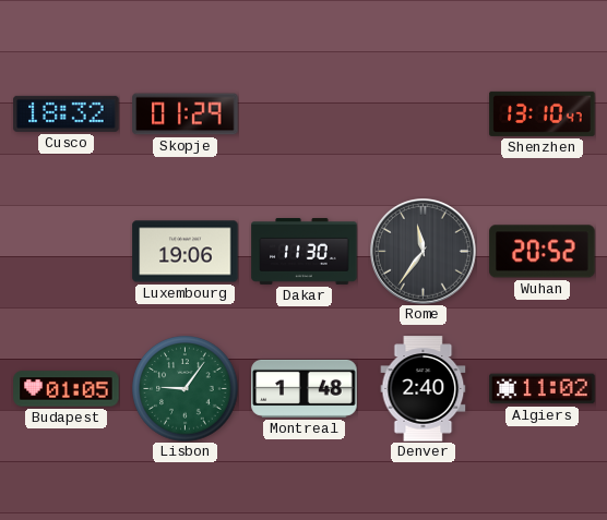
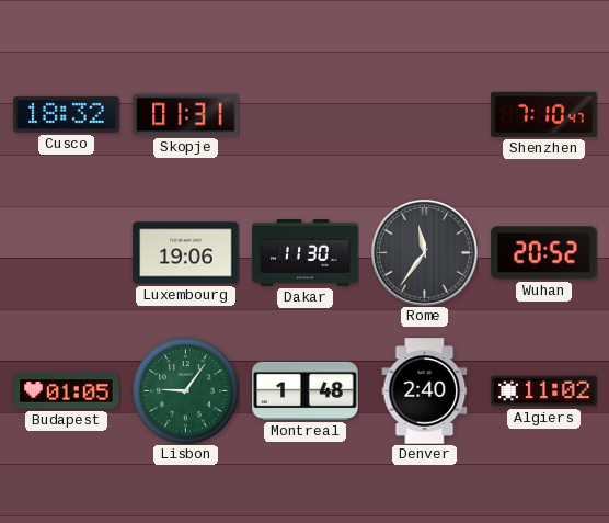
Skopje: 01:29 -> 01:31
Shenzhen: 13:10 -> 7:10
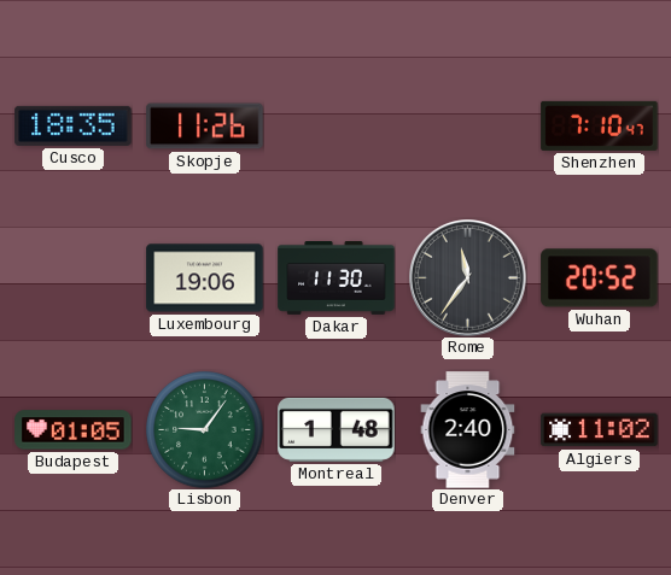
Cusco: 18:32 -> 18:35
Skopje: 01:31 -> 11:26
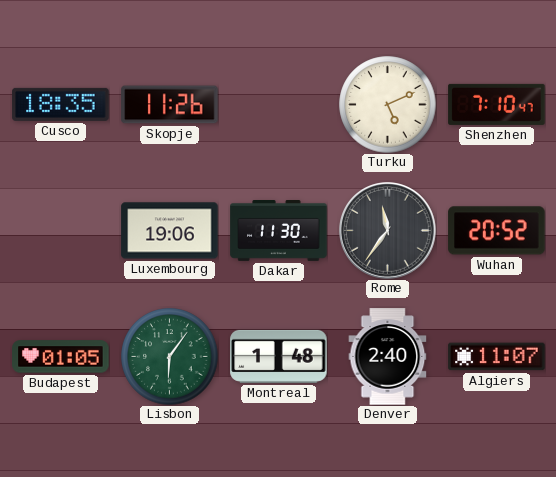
Turku: none -> 5:11
Lisbon: 9:06 -> 6:06
Algiers: 11:02 -> 11:07
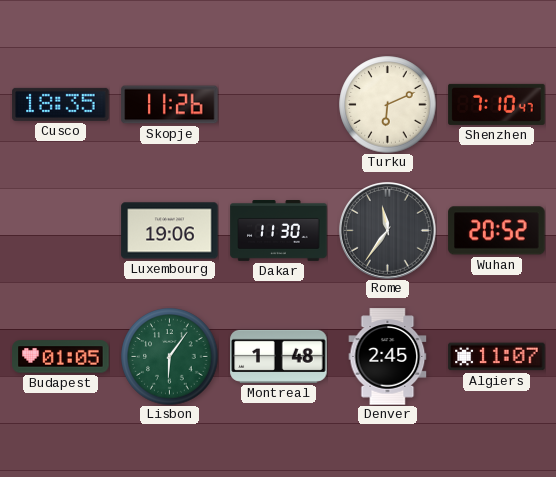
Turku: 5:11 -> 6:11
Denver: 2:40 -> 2:45
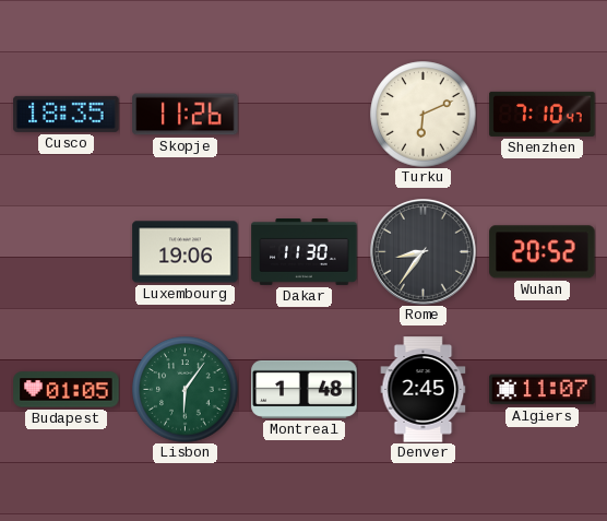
Rome: 11:36 -> 8:36
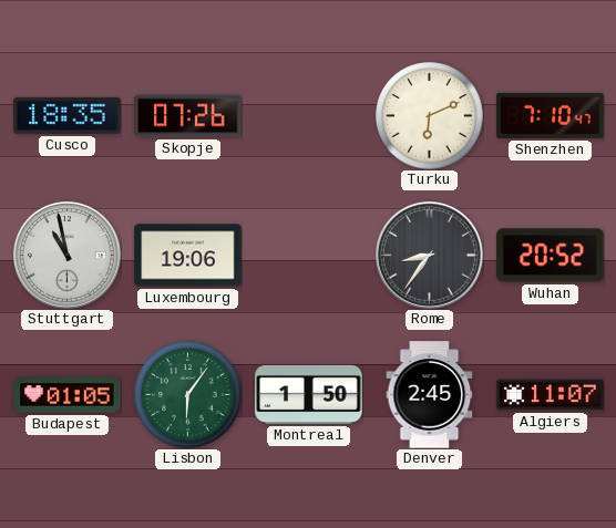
Skopje: 11:26 -> 07:26
Stuttgart: none -> 10:58
Dakar: 11:30 -> none
Montreal: 1:48 -> 1:50
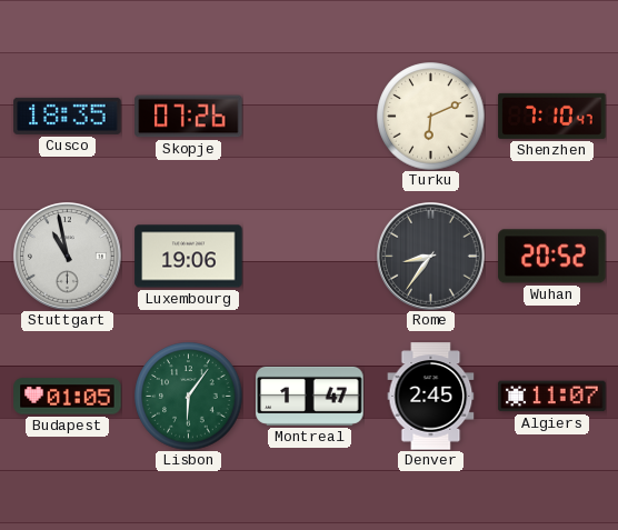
Montreal: 1:50 -> 1:47
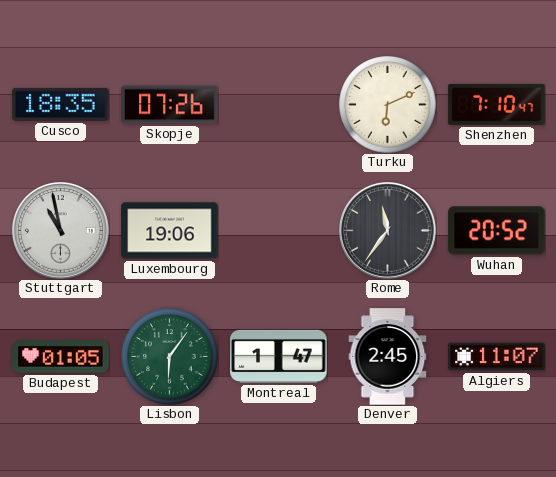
Rome: 8:36 -> 11:36
